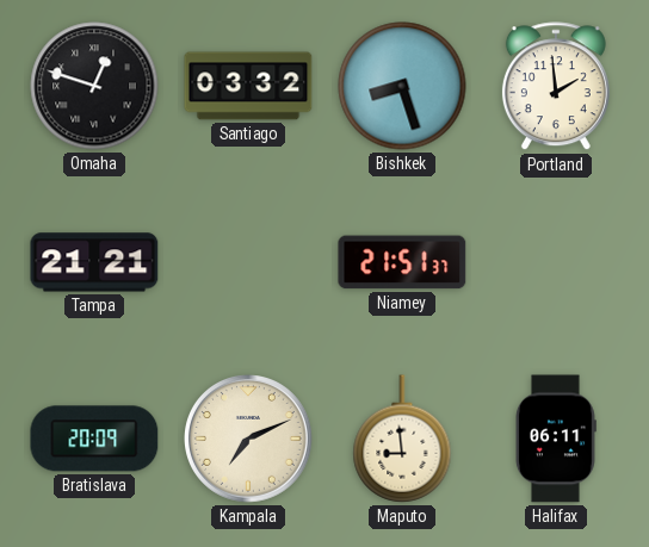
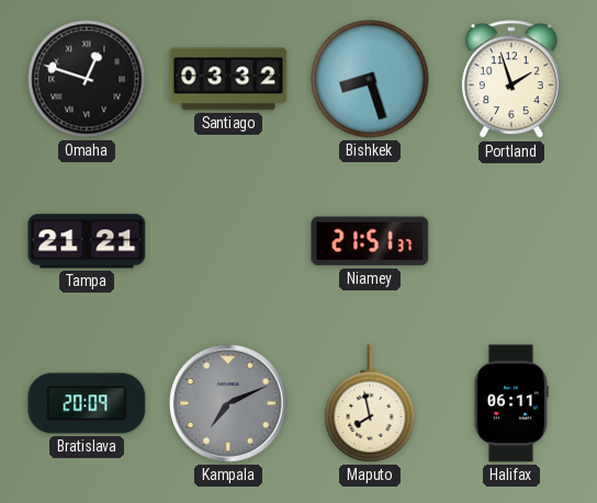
Portland: 1:59 -> 1:57
Kampala dial: cream -> grey
Maputo: 8:59 -> 7:58
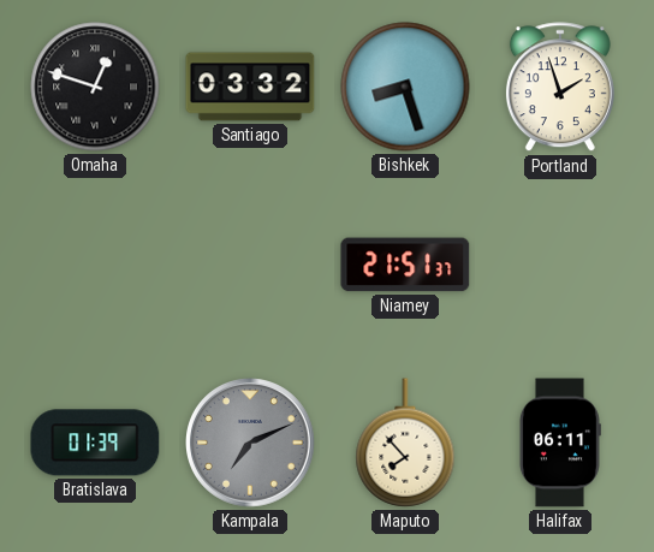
Tampa: 21:21 -> none
Bratislava: 20:09 -> 01:39
Maputo: 7:58 -> 7:53
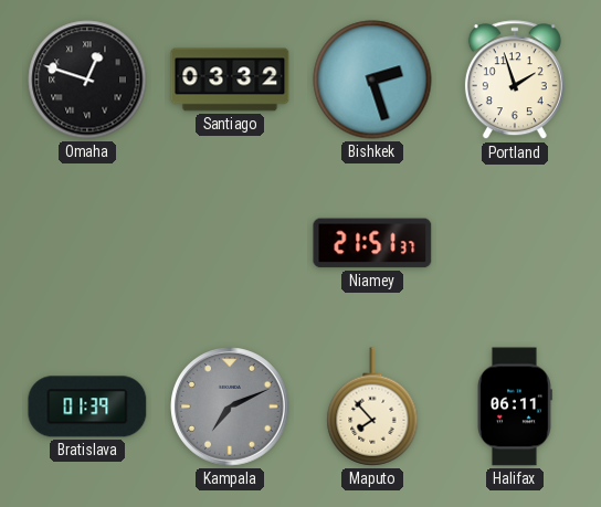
Bishkek: 8:27 -> 2:27
